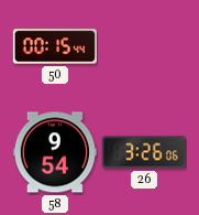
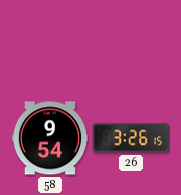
50: 00:15 -> none
26: 3:26:06 -> 3:26:15
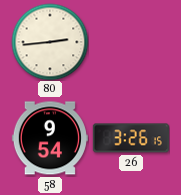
80: none -> 2:44
